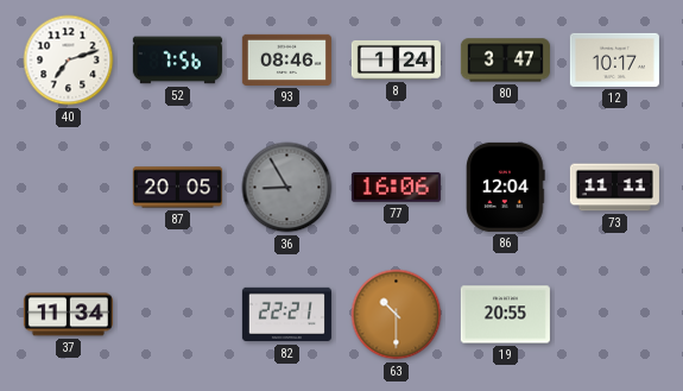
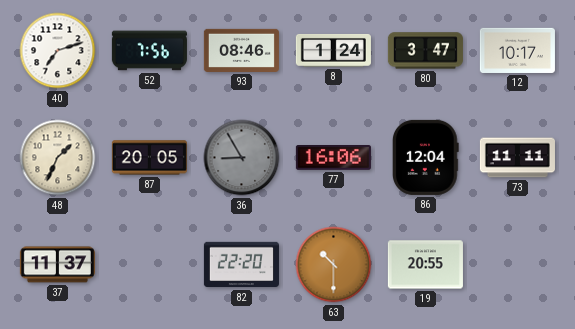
48: none -> 1:34
37: 11:34 -> 11:37
82: 22:21 -> 22:20
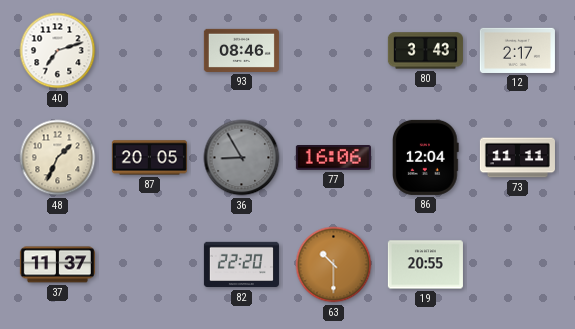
52: 7:56 -> none
8: 1:24 -> none
80: 3:47 -> 3:43
12: 10:17 -> 2:17
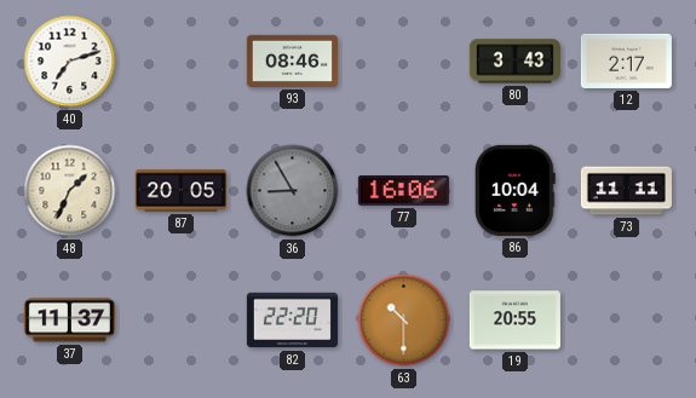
86: 12:04 -> 10:04
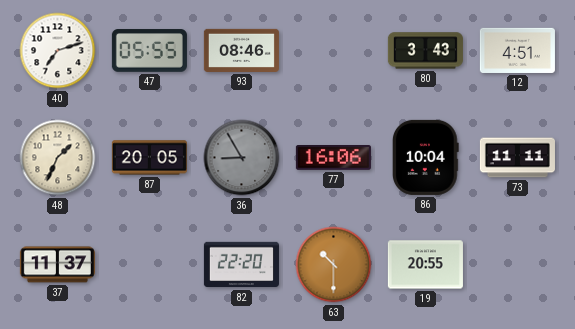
47: none -> 05:55
12: 2:17 -> 4:51
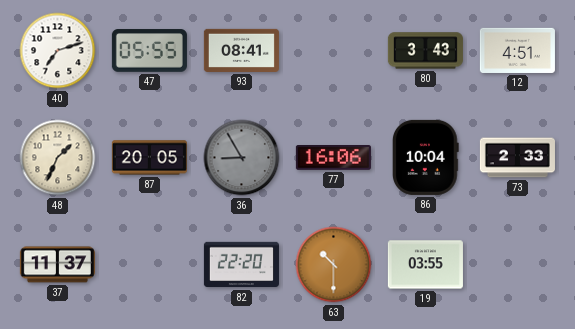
93: 08:46 -> 08:41
73: 11:11 -> 2:33
19: 20:55 -> 03:55
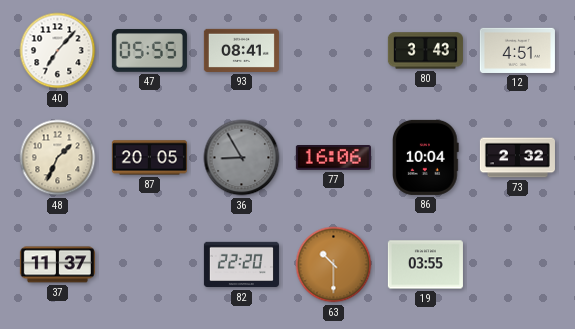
40: 7:12 -> 7:07
73: 2:33 -> 2:32
